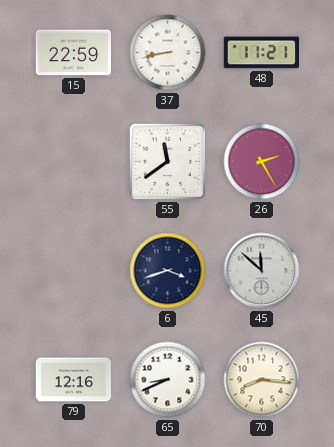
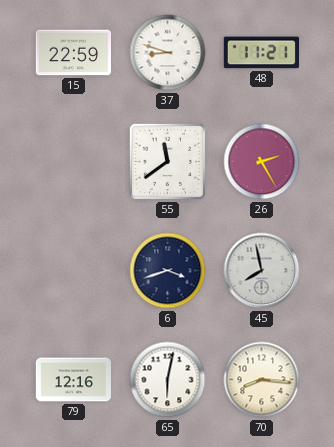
37: 8:43 -> 8:48
45: 11:52 -> 7:58
65: 8:41 -> 6:02
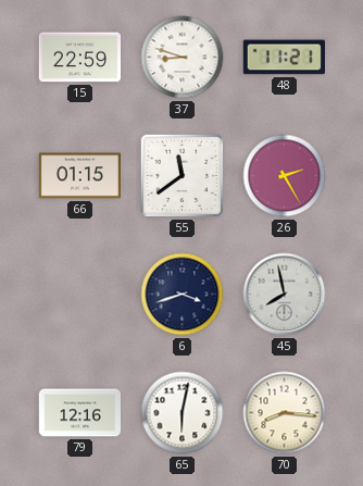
66: none -> 01:15
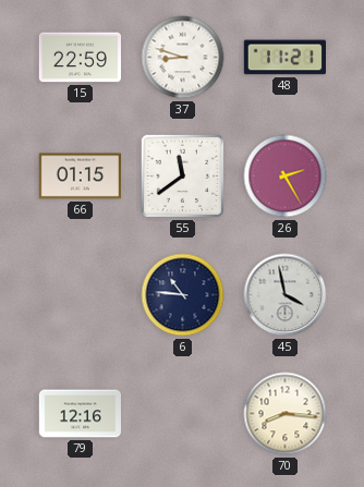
6: 3:42 -> 10:46
45: 7:58 -> 3:58
65: 6:02 -> none
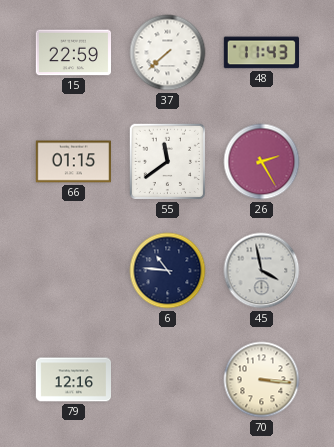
37: 8:48 -> 7:38
48: 11:21 -> 11:43
70: 8:16 -> 3:16
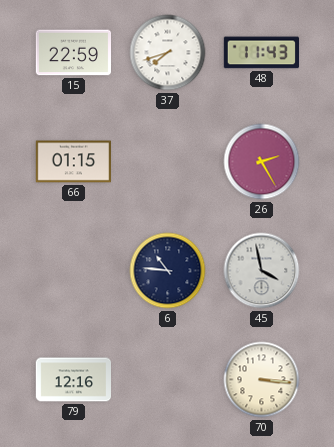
37: 7:38 -> 7:42
55: 11:39 -> none
